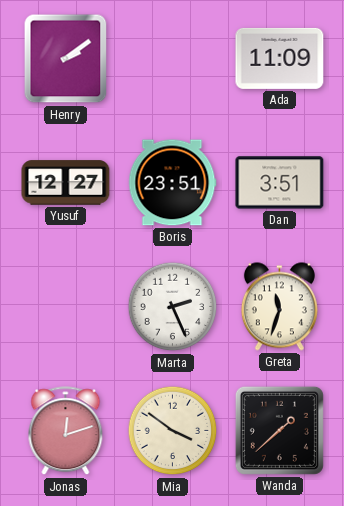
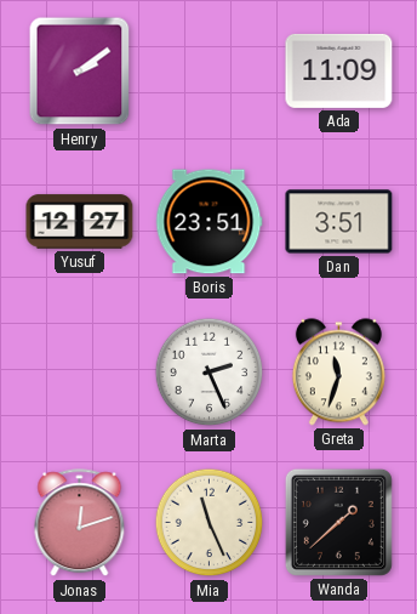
Mia: 3:51 -> 11:26
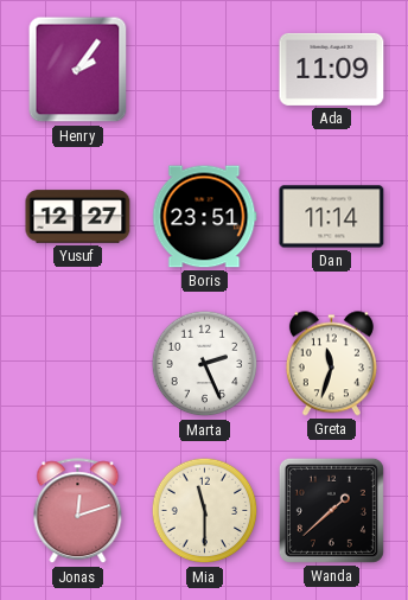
Henry: 2:09 -> 2:06
Dan: 3:51 -> 11:14
Mia: 11:26 -> 11:30
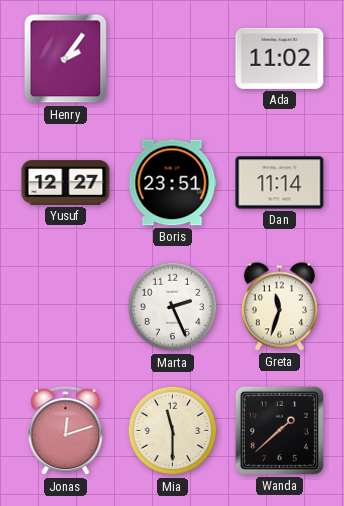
Ada: 11:09 -> 11:02
